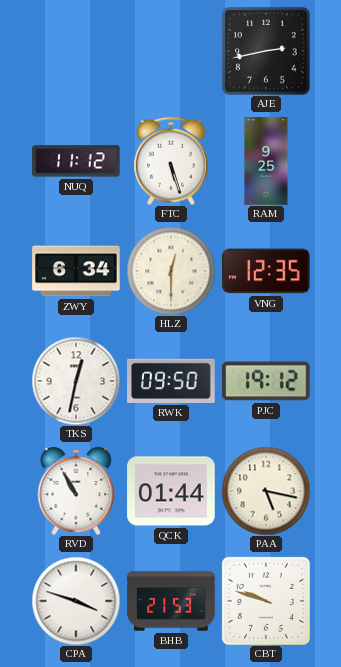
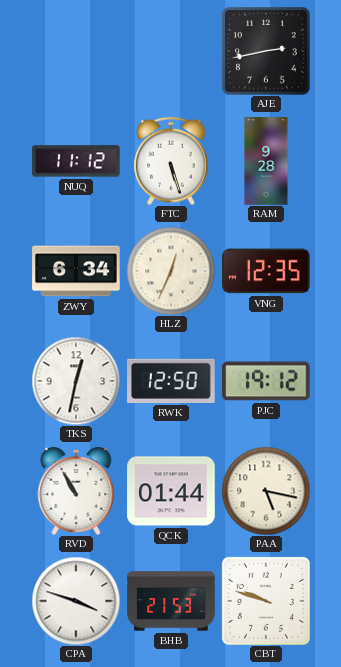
RAM: 9:25 -> 9:28
HLZ: 12:30 -> 12:34
RWK: 09:50 -> 12:50
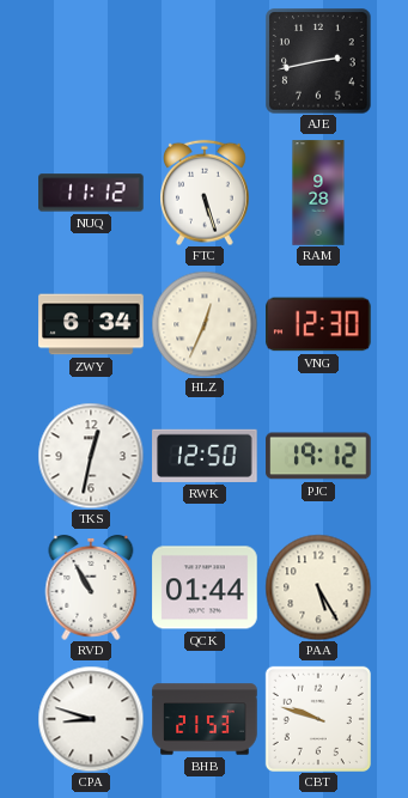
VNG: 12:35 -> 12:30
PAA: 5:17 -> 5:25
CPA: 3:48 -> 8:48
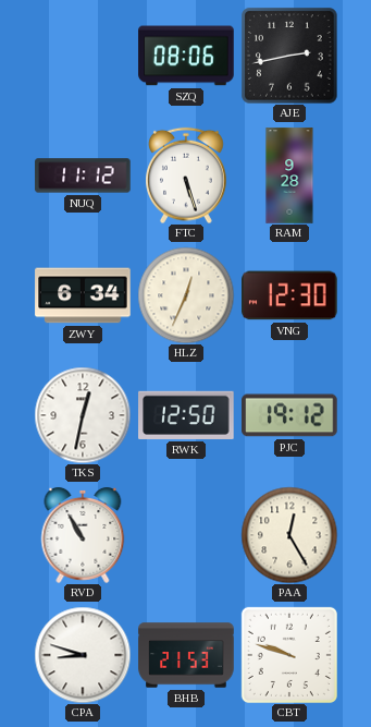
SZQ: none -> 08:06
QCK: 01:44 -> none
PAA: 5:25 -> 12:25
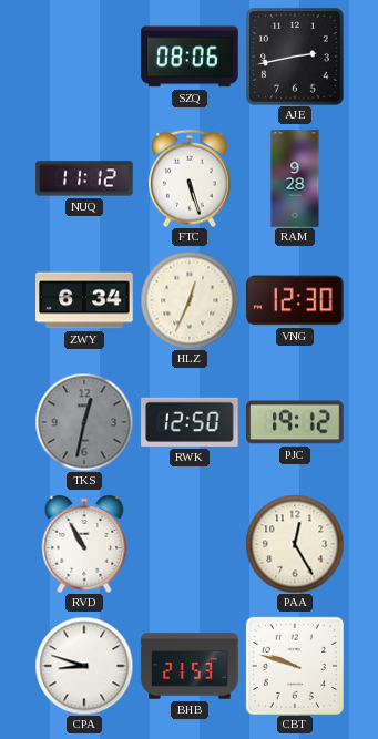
TKS dial: white -> grey
